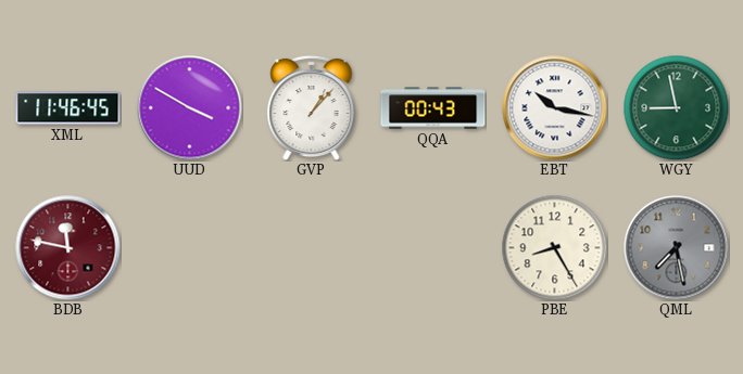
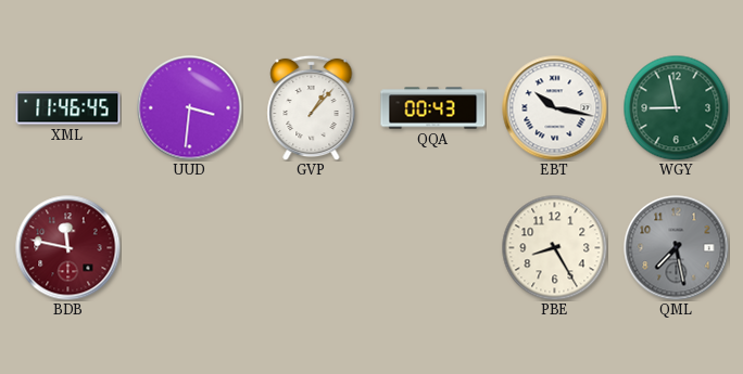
UUD: 3:50 -> 3:31
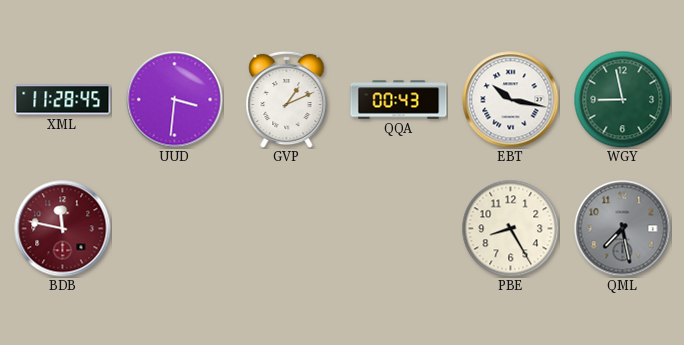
XML: 11:46 -> 11:28
GVP: 1:07 -> 1:11
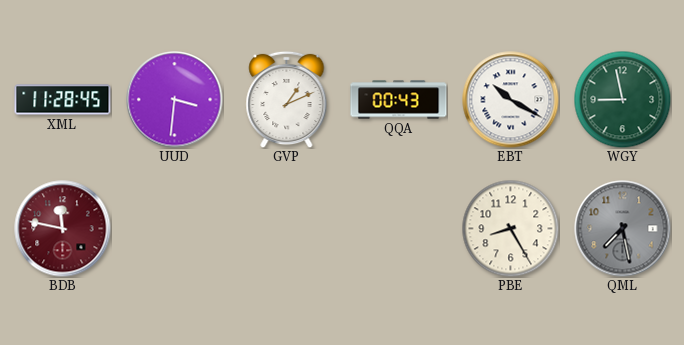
EBT: 10:17 -> 10:20
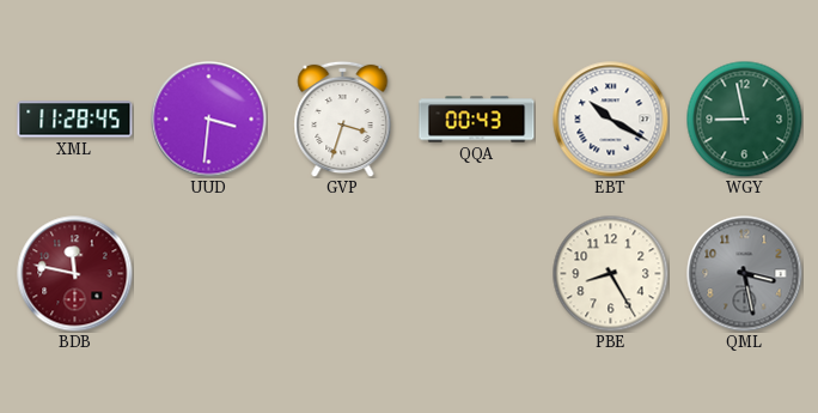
GVP: 1:11 -> 3:33
QML: 7:28 -> 3:28
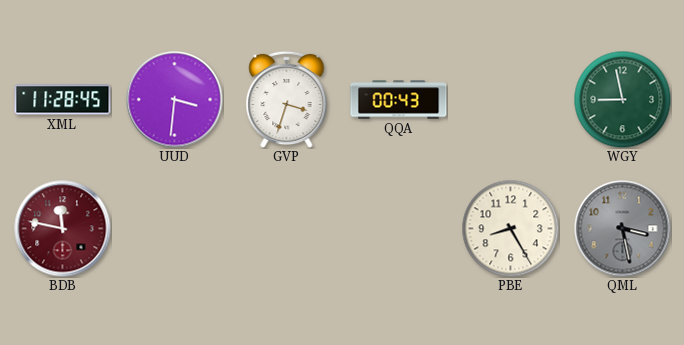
EBT: 10:20 -> none
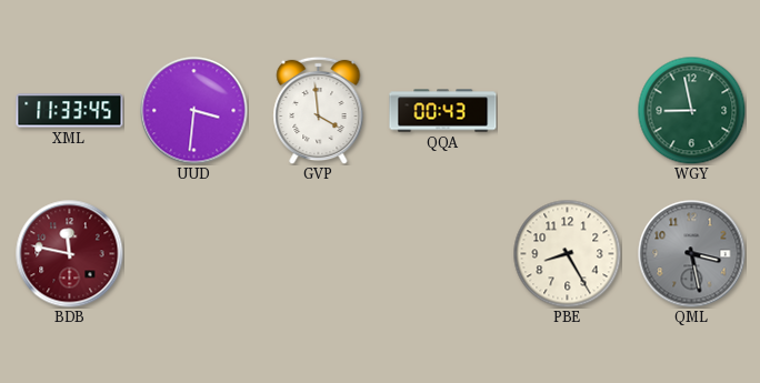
XML: 11:28 -> 11:33
GVP: 3:33 -> 3:59
